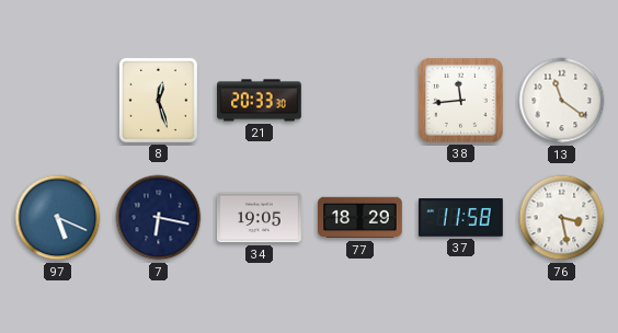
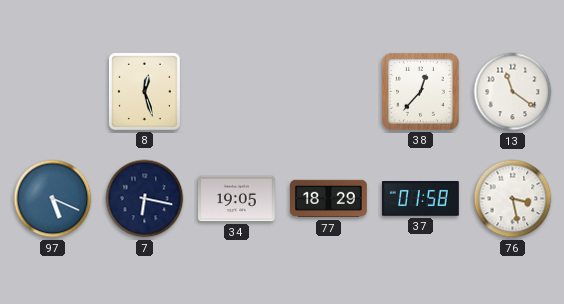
21: 20:33 -> none
38: 11:44 -> 12:37
37: 11:58 -> 01:58
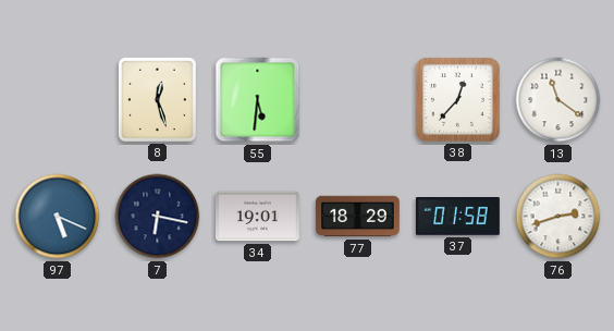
55: none -> 5:31
34: 19:05 -> 19:01
76: 3:28 -> 2:42
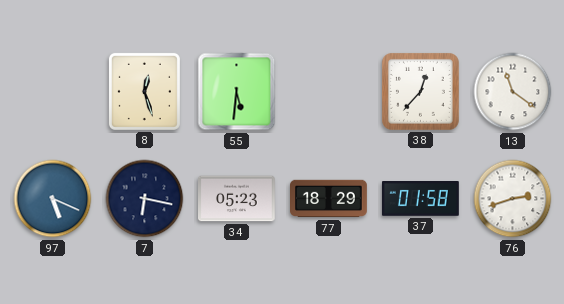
34: 19:01 -> 05:23
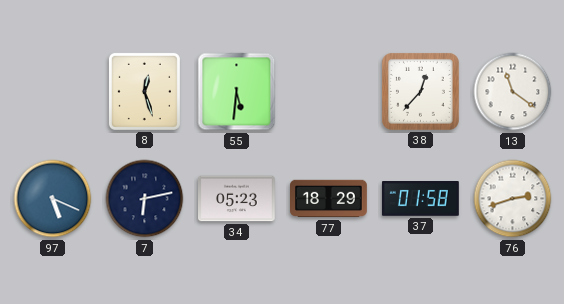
7: 6:17 -> 6:13
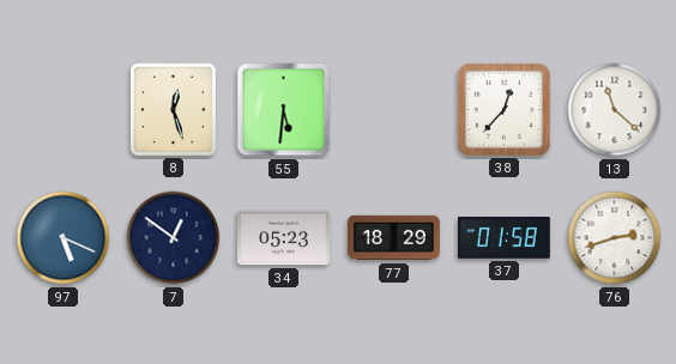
13: 11:21 -> 11:22
7: 6:13 -> 12:51
